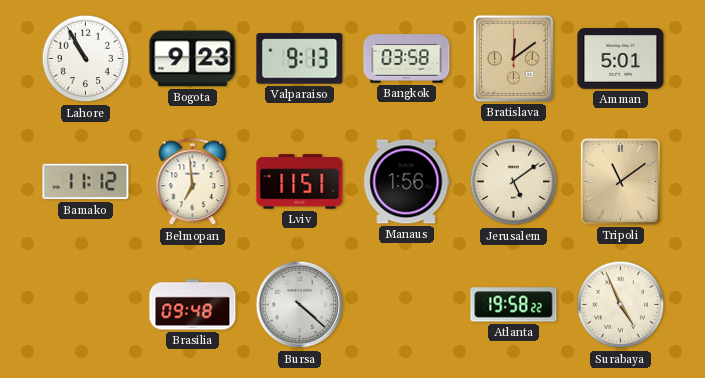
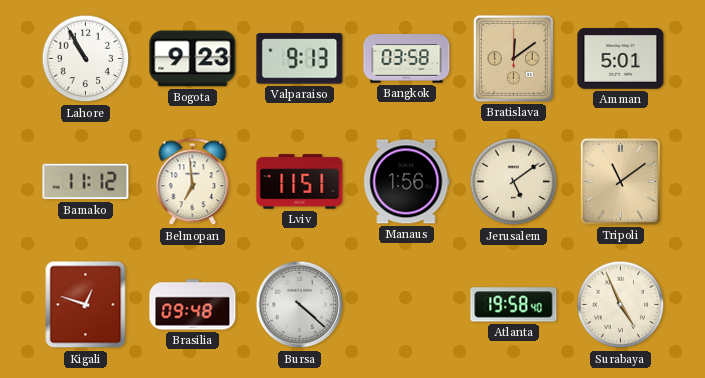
Kigali: none -> 12:48
Atlanta: 19:58:22 -> 19:58:40
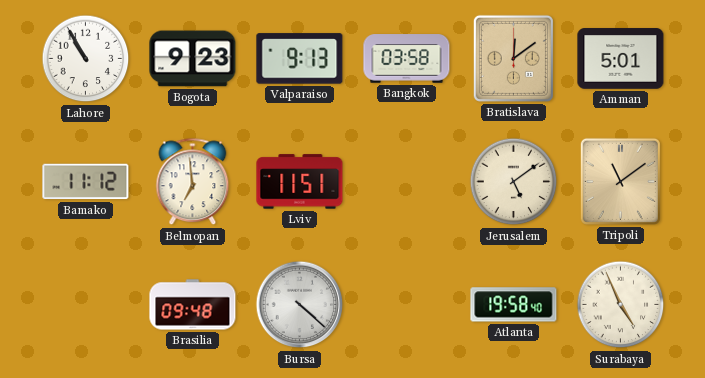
Manaus: 1:56 -> none
Kigali: 12:48 -> none
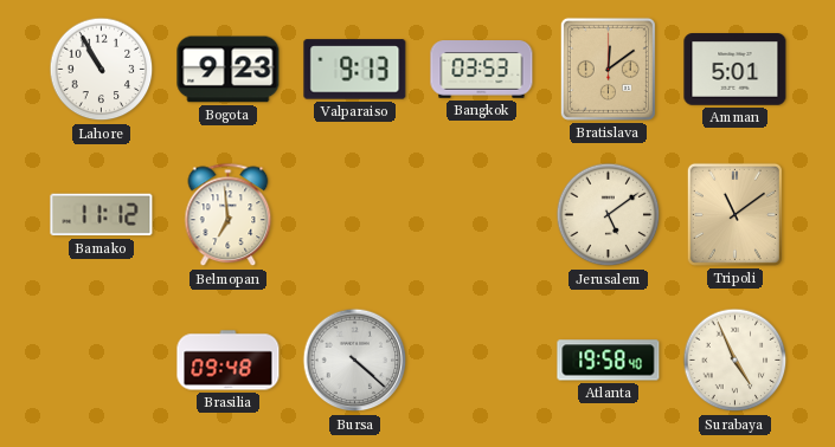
Bangkok: 03:58 -> 03:53
Lviv: 11:51 -> none
